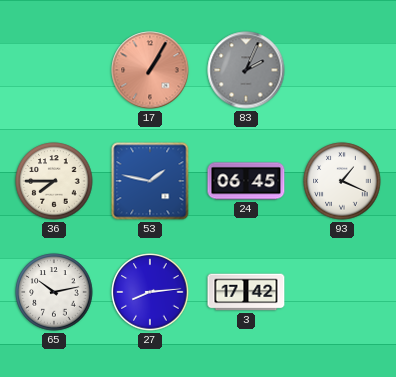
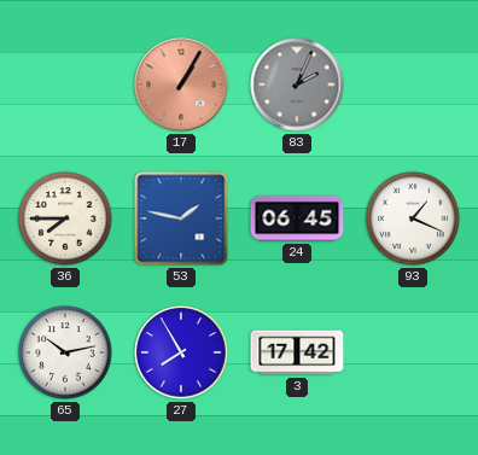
27: 8:14 -> 7:55
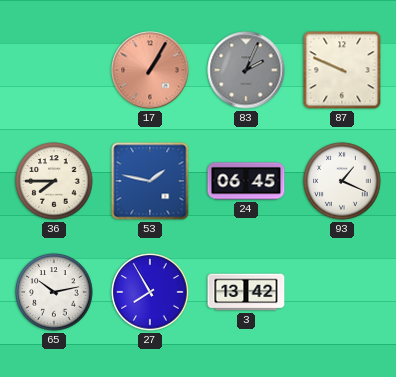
87: none -> 9:49
3: 17:42 -> 13:42
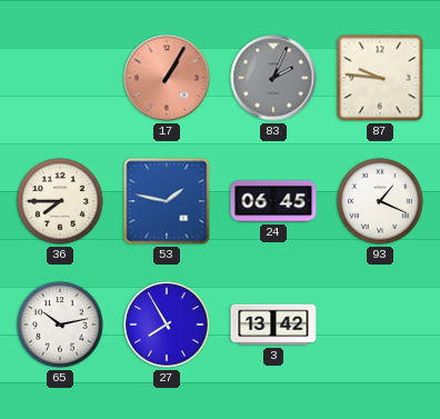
87: 9:49 -> 9:46
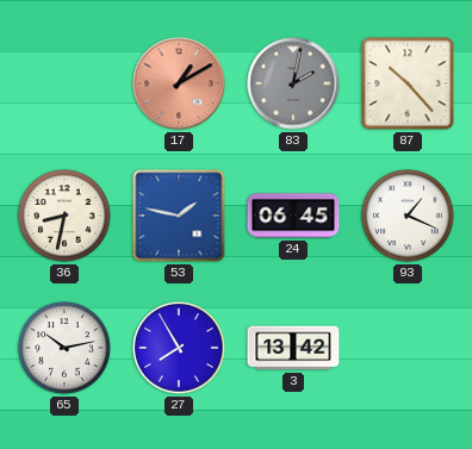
17: 1:05 -> 1:10
83: 2:04 -> 2:02
87: 9:46 -> 10:23
36: 7:45 -> 8:32
